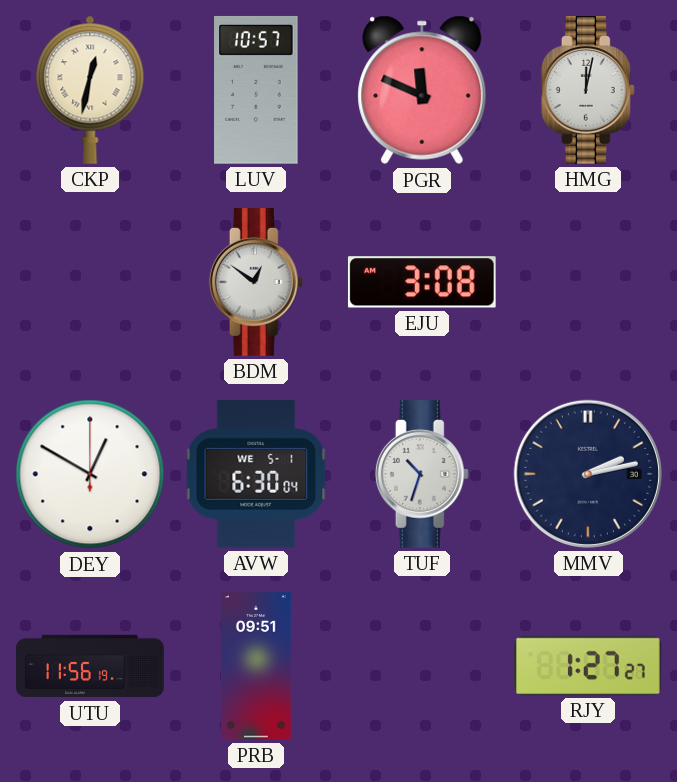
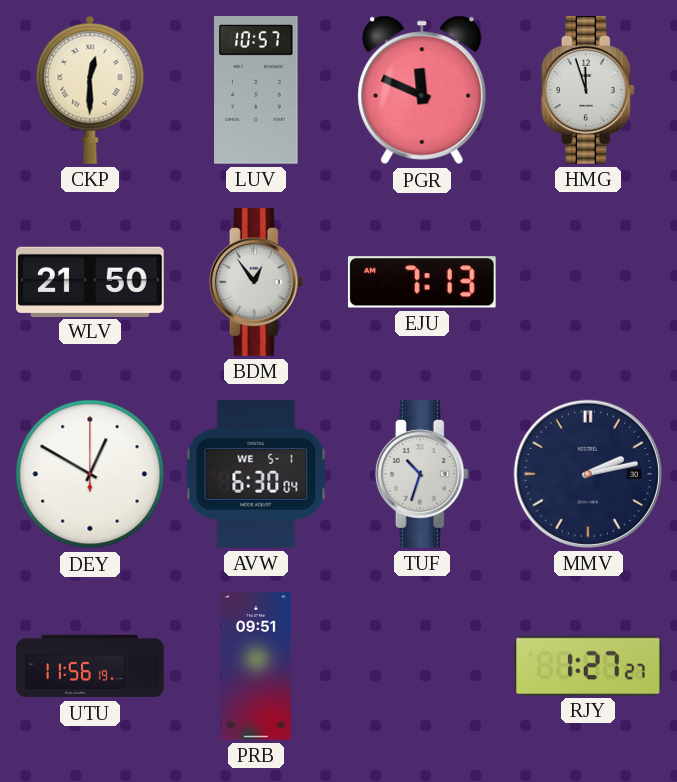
CKP: 12:32 -> 12:30
HMG: 12:02 -> 11:57
WLV: none -> 21:50
BDM: 12:51 -> 12:54
EJU: 3:08 -> 7:13
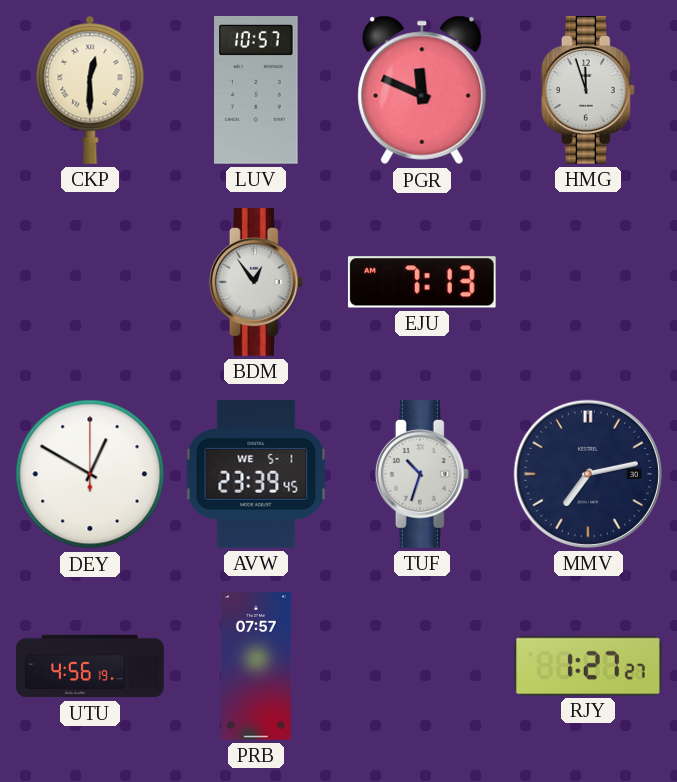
WLV: 21:50 -> none
AVW: 6:30 -> 23:39
MMV: 2:13 -> 7:13
UTU: 11:56 -> 4:56
PRB: 09:51 -> 07:57
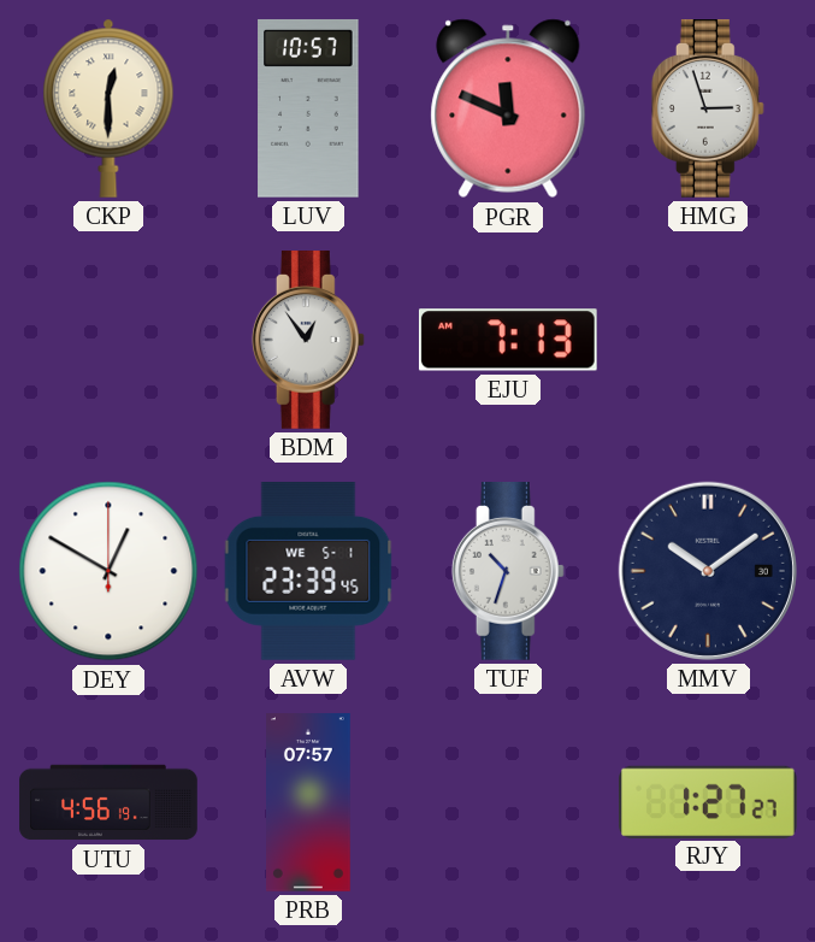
HMG: 11:57 -> 2:57
MMV: 7:13 -> 10:09
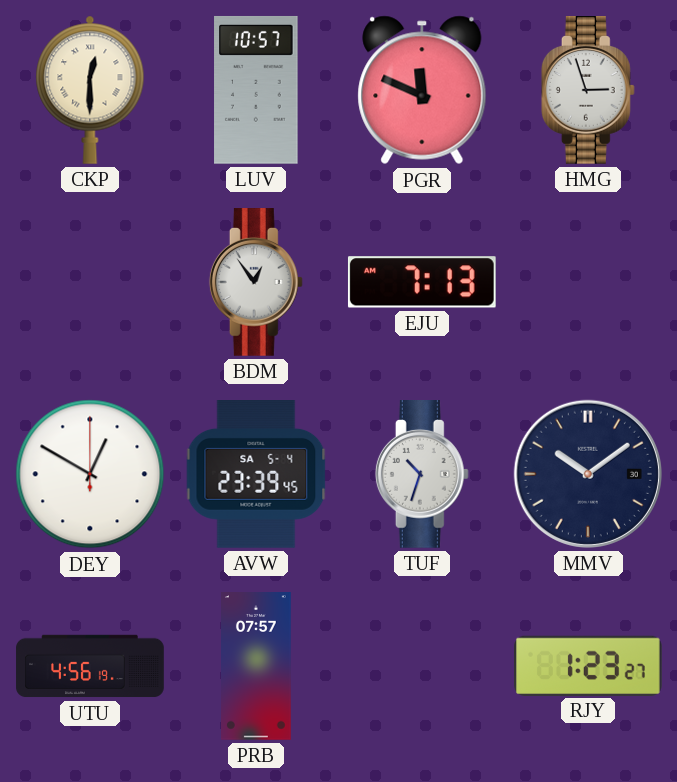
AVW date: WE 5-1 -> SA 5-4
RJY: 1:27 -> 1:23
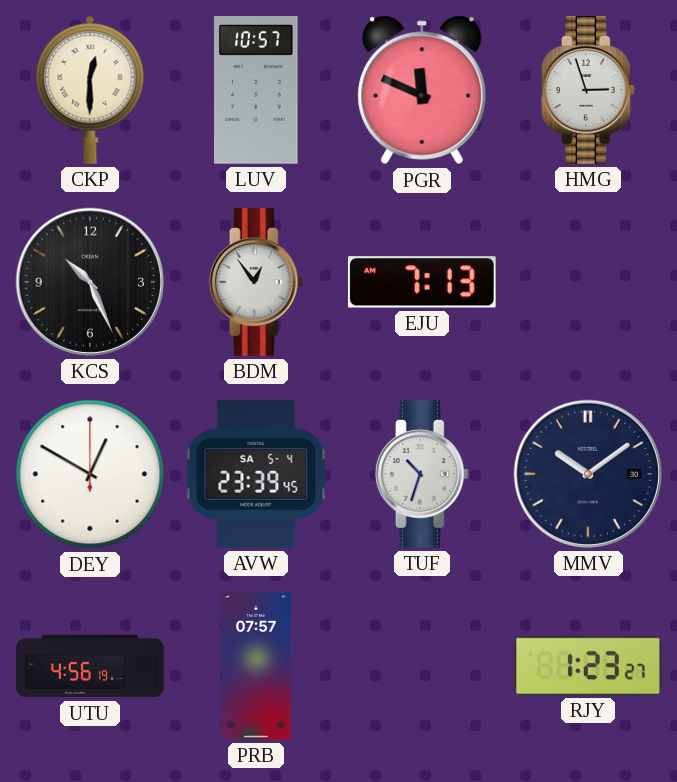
KCS: none -> 10:26
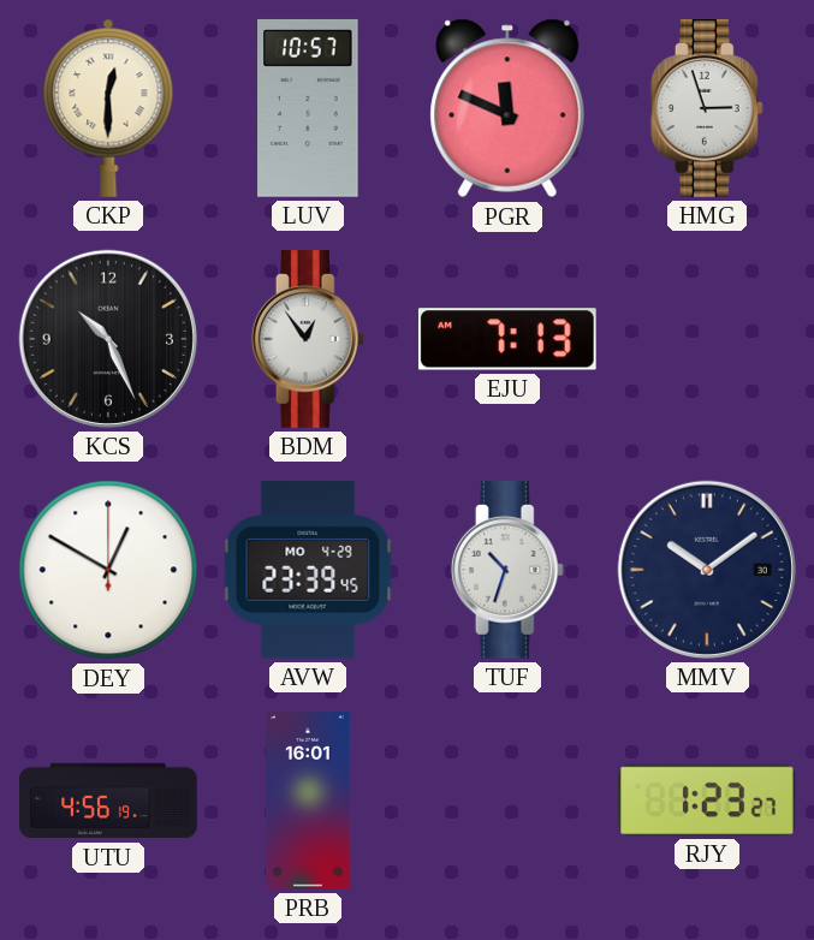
AVW date: SA 5-4 -> MO 4-29
PRB: 07:57 -> 16:01
